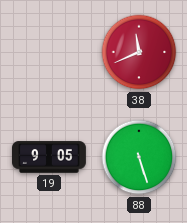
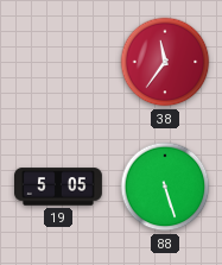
38: 11:41 -> 11:36
19: 9:05 -> 5:05
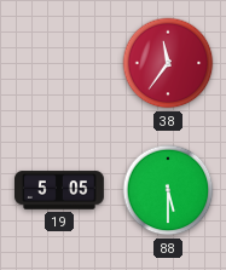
88: 5:27 -> 5:30
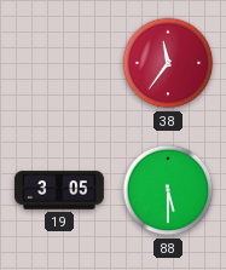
19: 5:05 -> 3:05
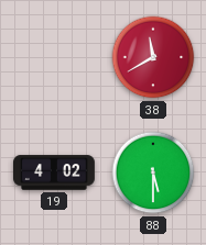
38: 11:36 -> 11:40
19: 3:05 -> 4:02
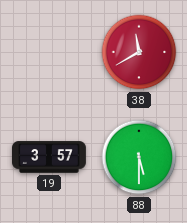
19: 4:02 -> 3:57
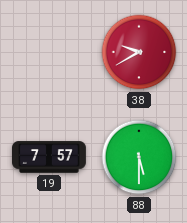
38: 11:40 -> 9:40
19: 3:57 -> 7:57
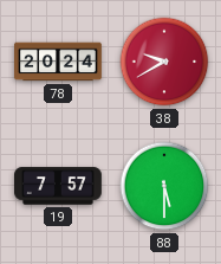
78: none -> 20:24
